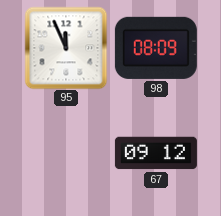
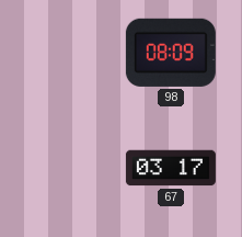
95: 11:56 -> none
67: 09:12 -> 03:17
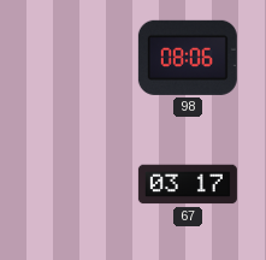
98: 08:09 -> 08:06
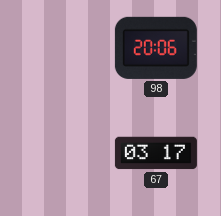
98: 08:06 -> 20:06
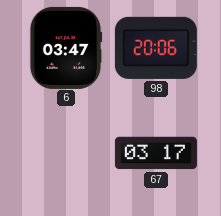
6: none -> 03:47
